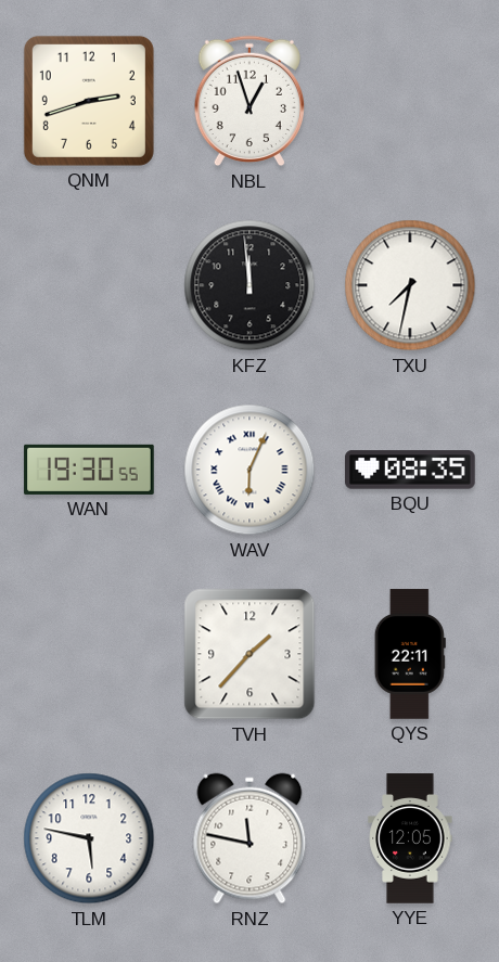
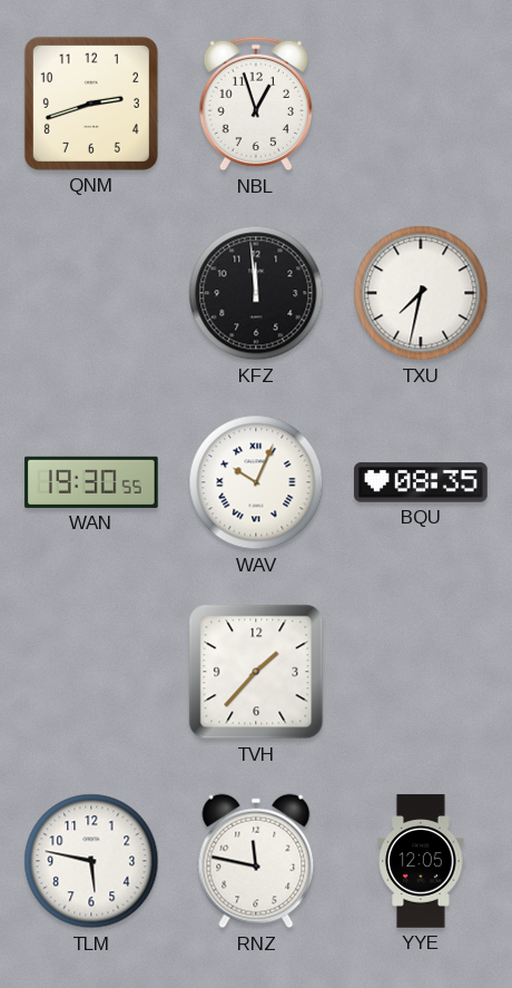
WAV: 6:04 -> 10:04
QYS: 22:11 -> none
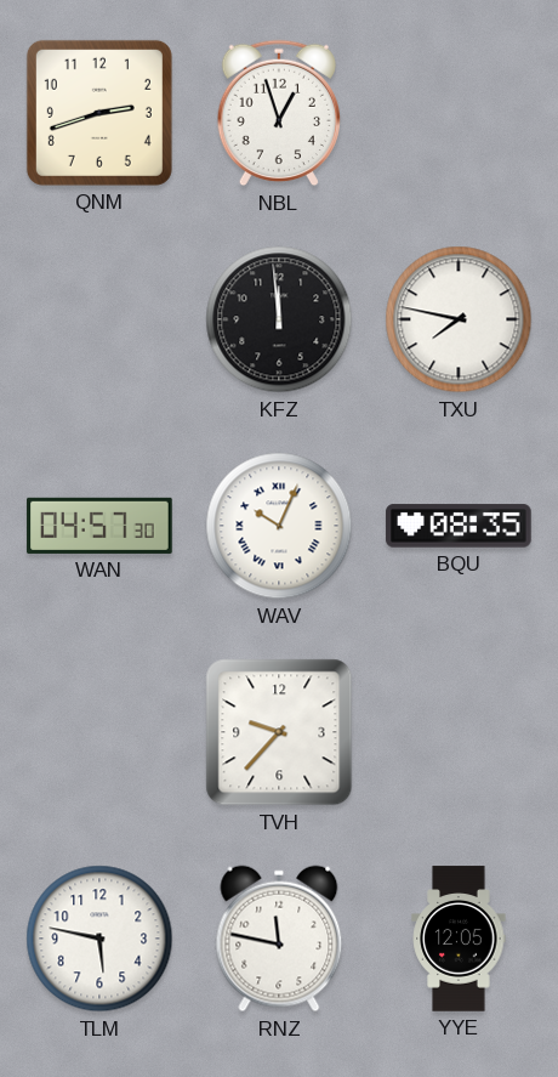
TXU: 7:32 -> 7:47
WAN: 19:30 -> 04:57
TVH: 1:37 -> 9:37
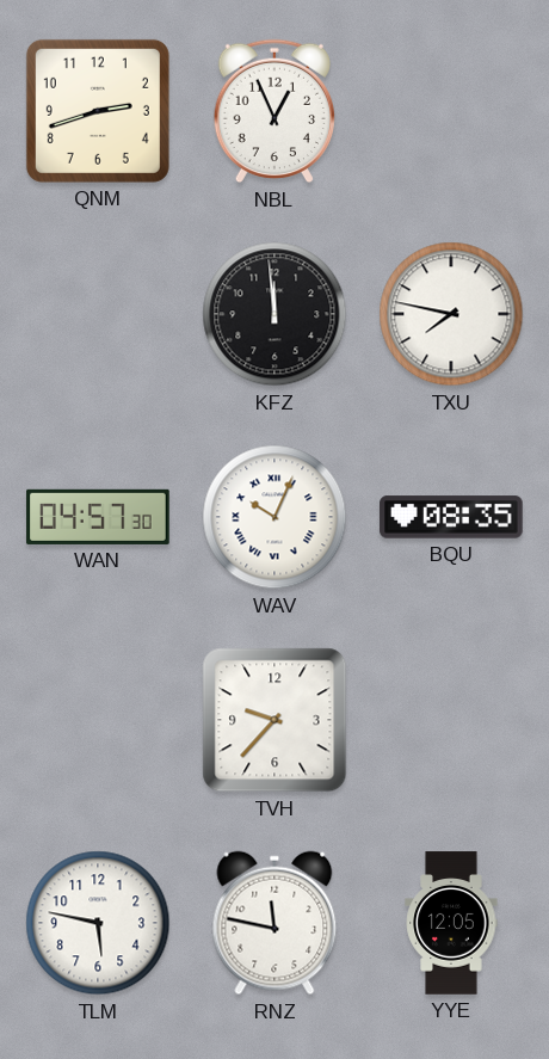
NBL: 12:57 -> 12:56
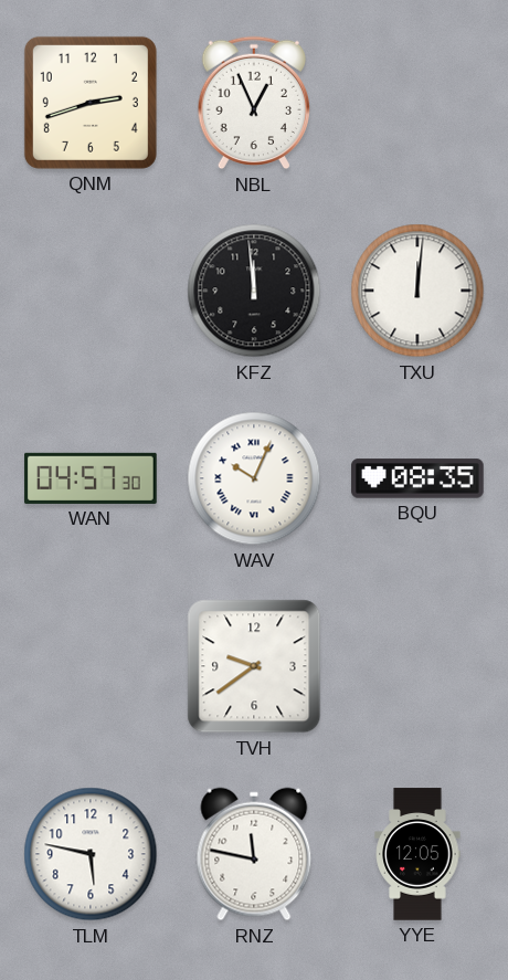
TXU: 7:47 -> 12:01
TVH: 9:37 -> 9:39
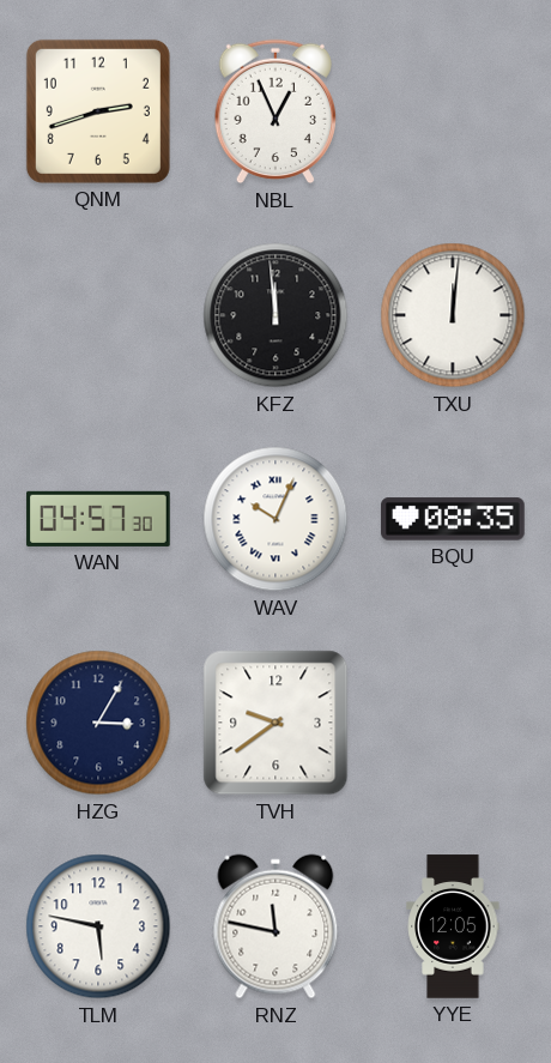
HZG: none -> 3:05
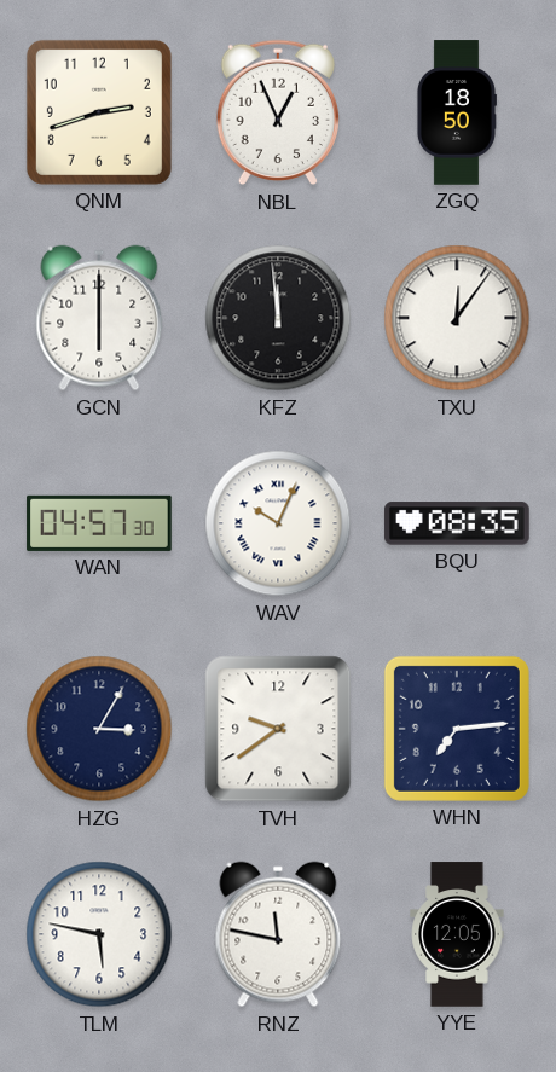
ZGQ: none -> 18:50
GCN: none -> 6:00
TXU: 12:01 -> 12:06
WHN: none -> 7:14
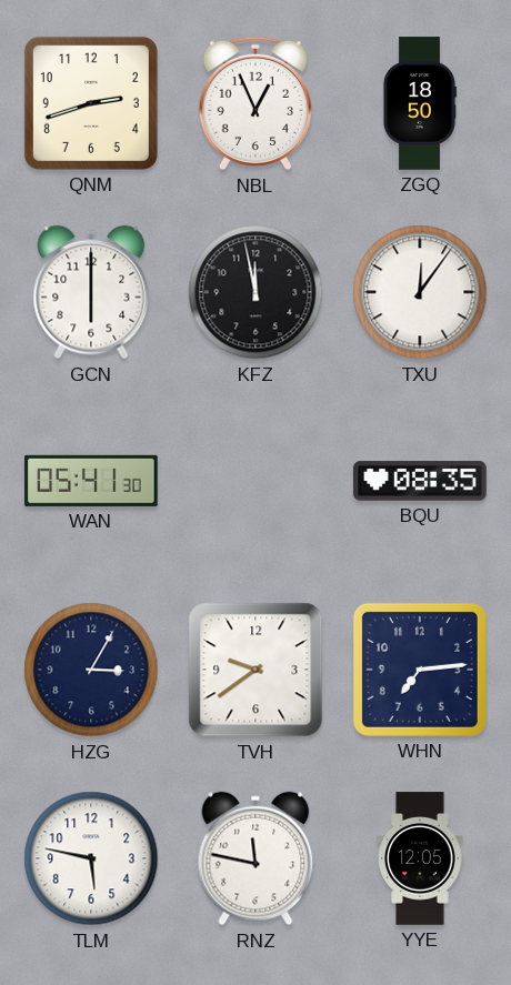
KFZ: 11:59 -> 11:58
WAN: 04:57 -> 05:41
WAV: 10:04 -> none
